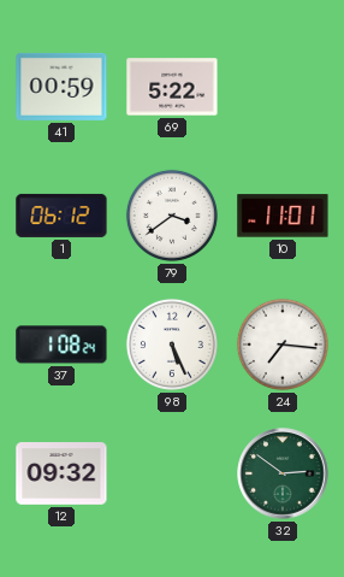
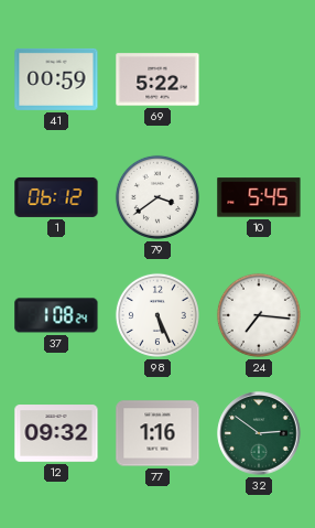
10: 11:01 -> 5:45
77: none -> 1:16
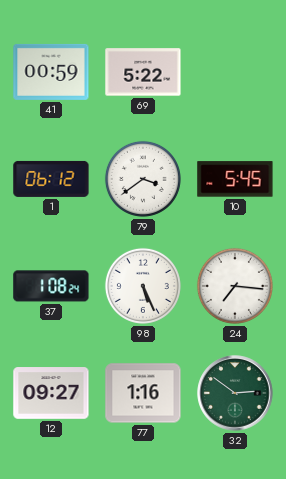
12: 09:32 -> 09:27
